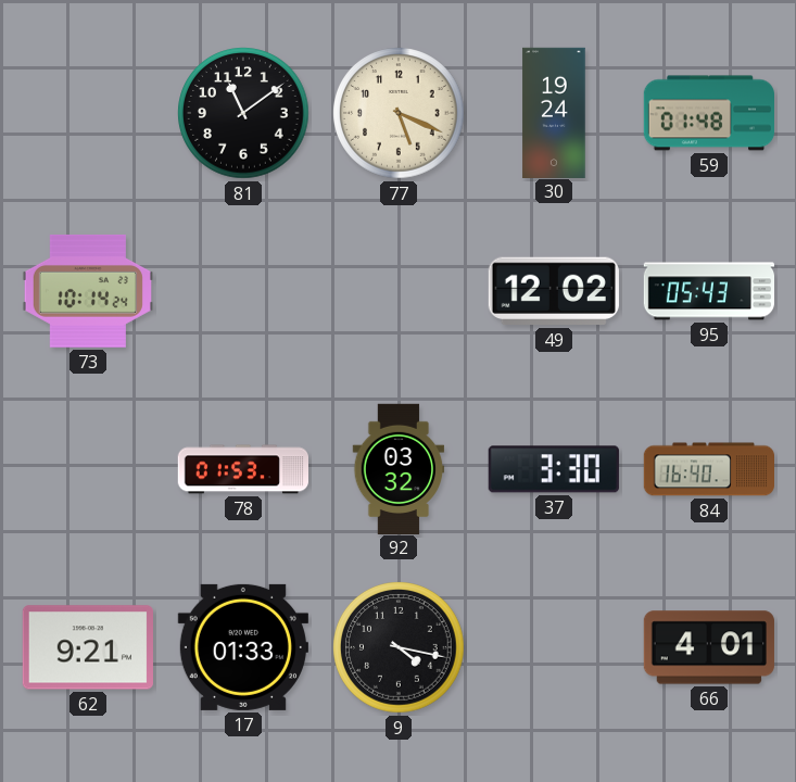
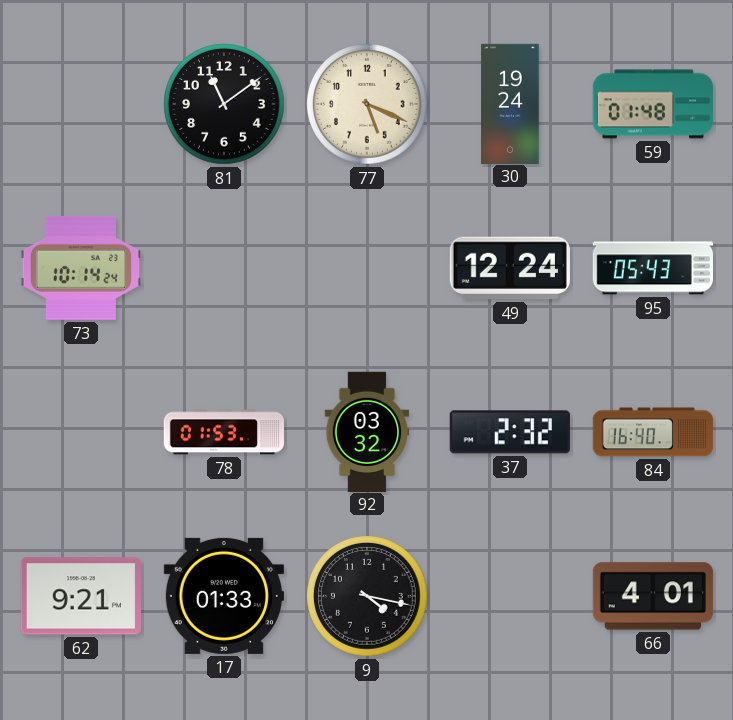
49: 12:02 -> 12:24
37: 3:30 -> 2:32
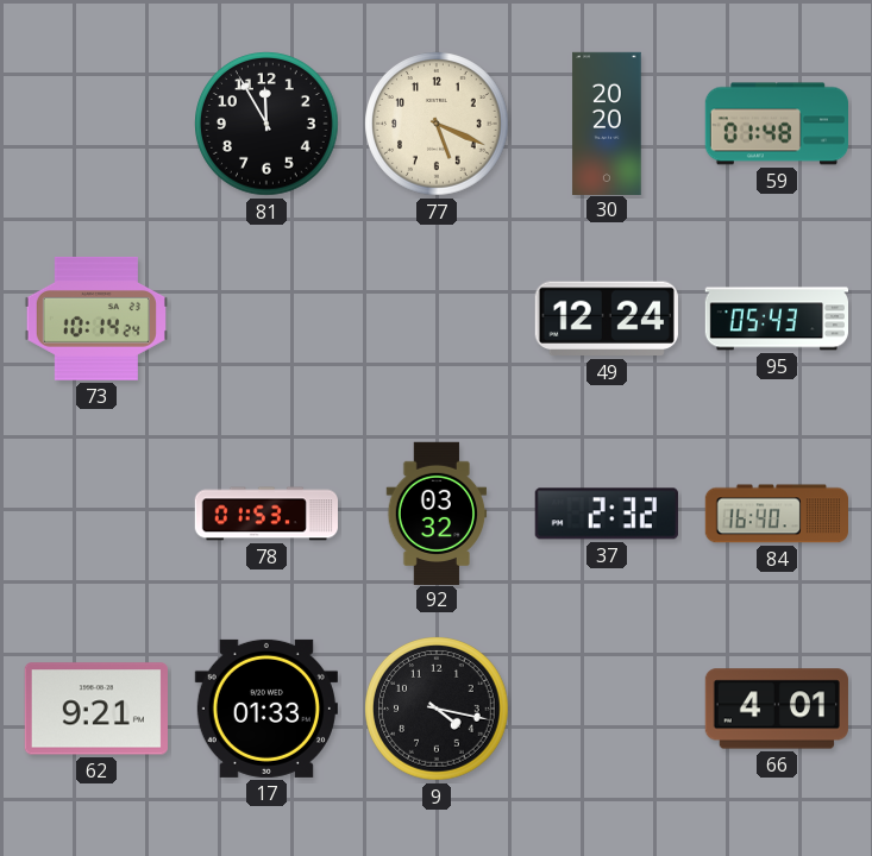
81: 11:09 -> 11:55
30: 19:24 -> 20:20
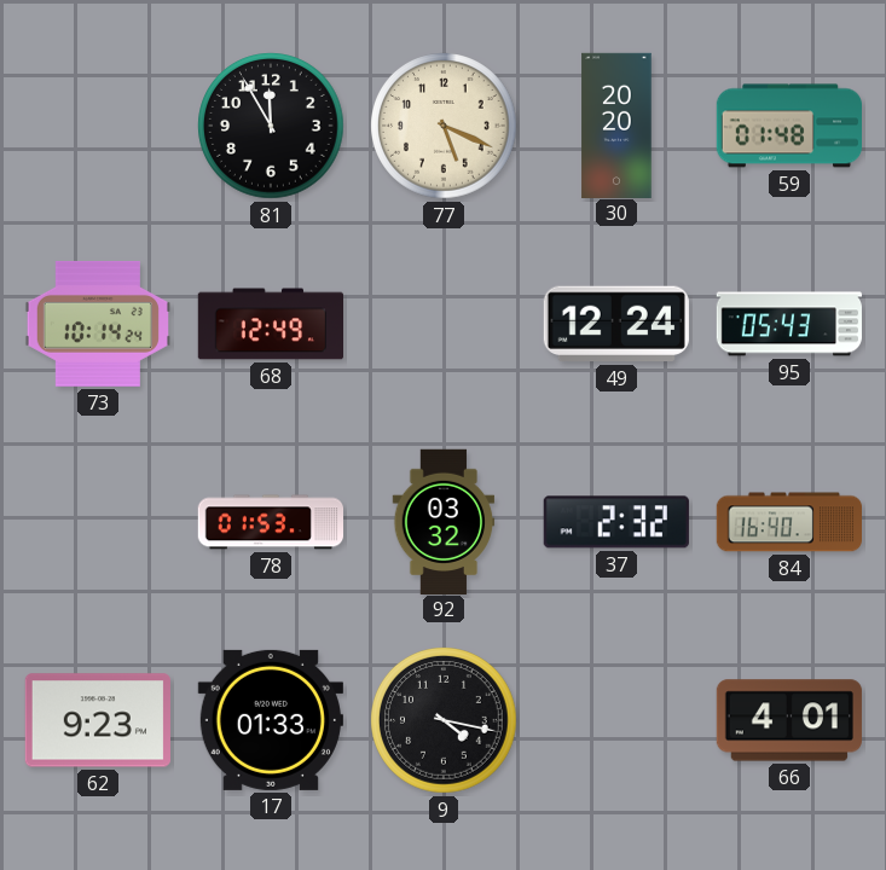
68: none -> 12:49
62: 9:21 -> 9:23
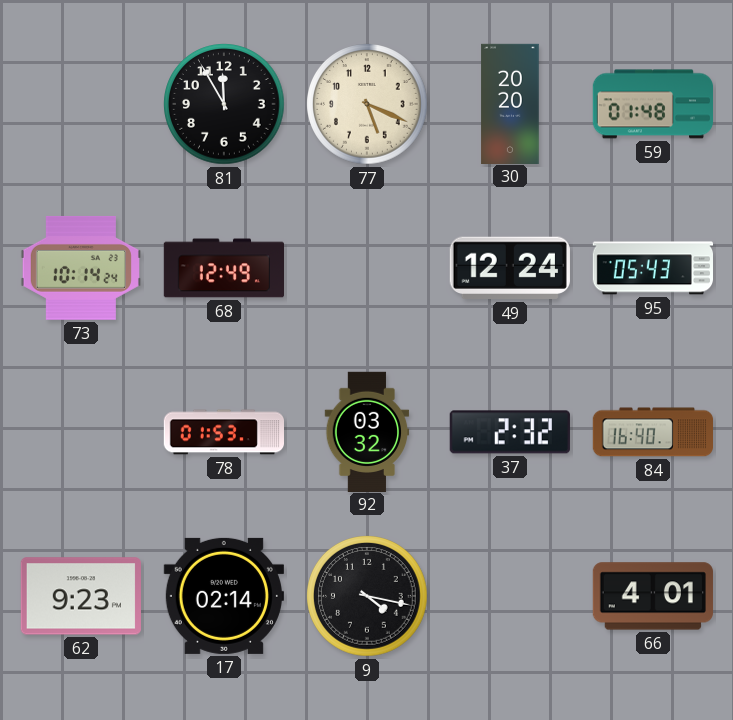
17: 01:33 -> 02:14
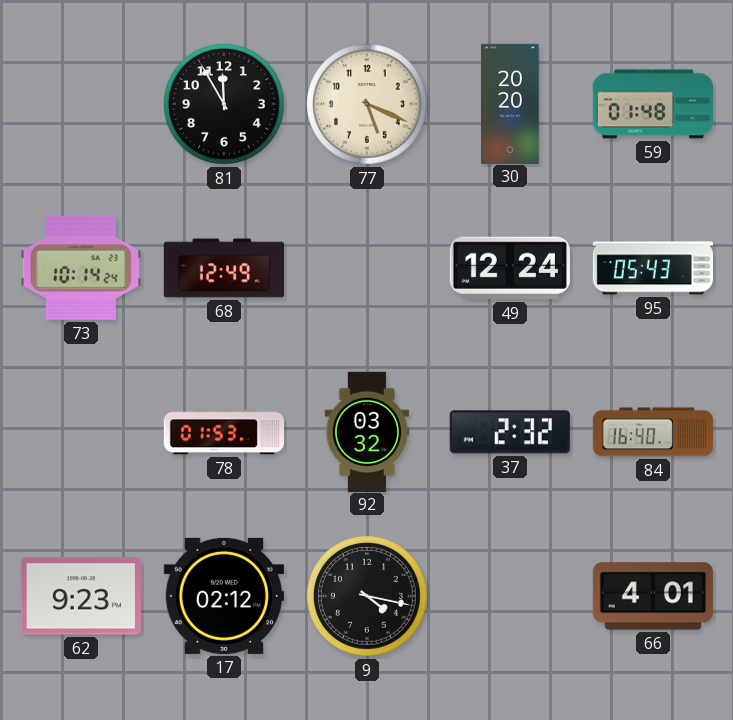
17: 02:14 -> 02:12
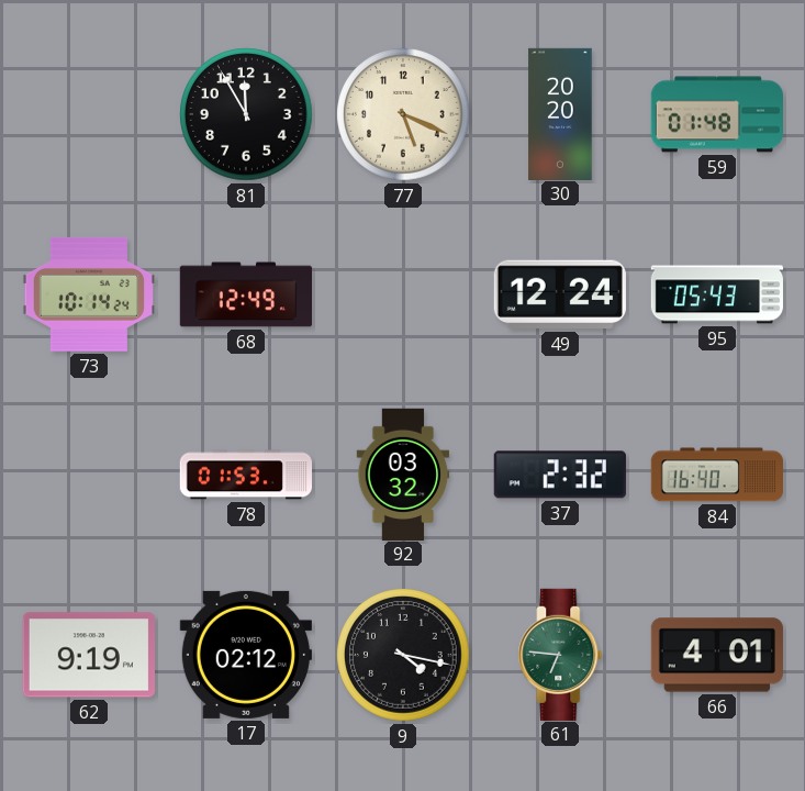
62: 9:23 -> 9:19
61: none -> 6:46
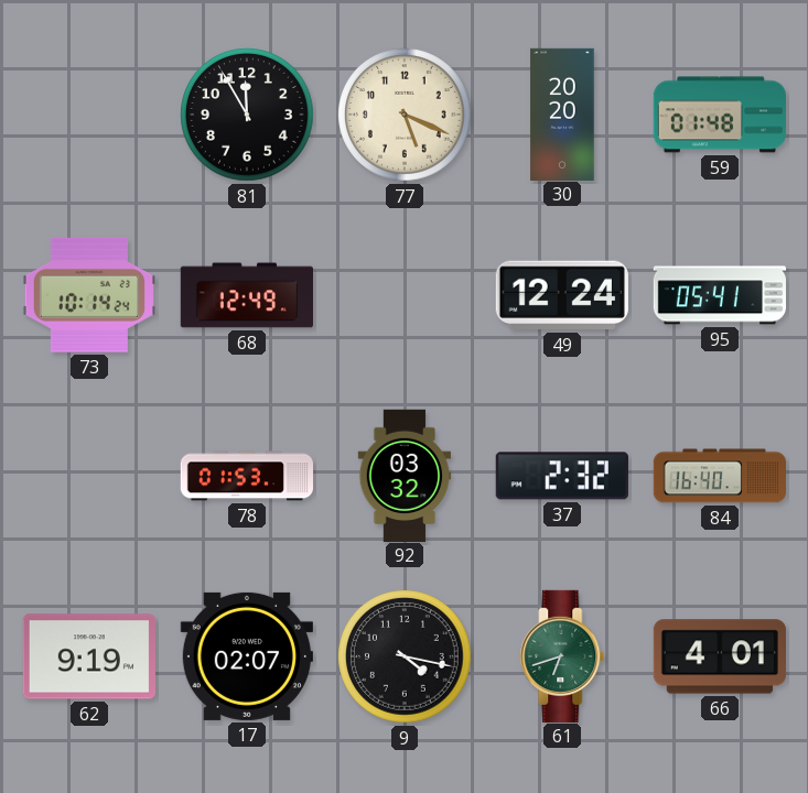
95: 05:43 -> 05:41
17: 02:12 -> 02:07
61: 6:46 -> 6:42
